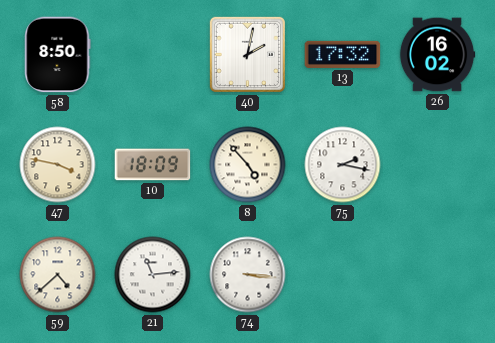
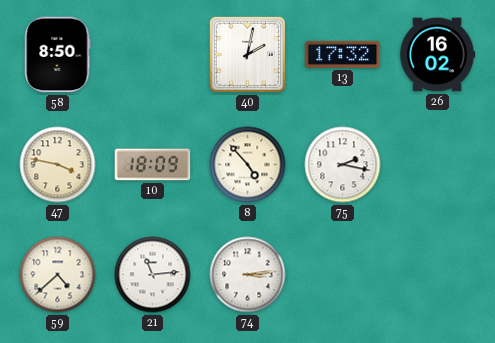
74: 3:16 -> 3:14
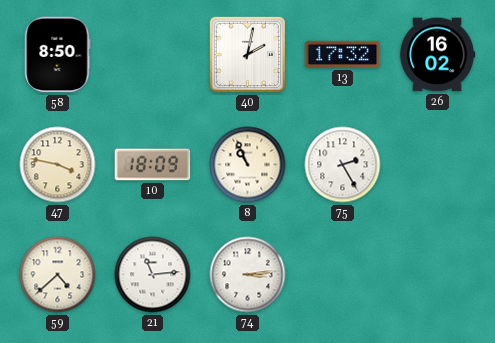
8: 4:53 -> 10:56
75: 2:17 -> 2:25
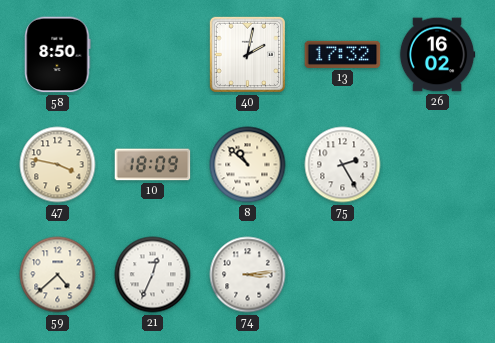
8: 10:56 -> 10:52
21: 11:14 -> 12:34
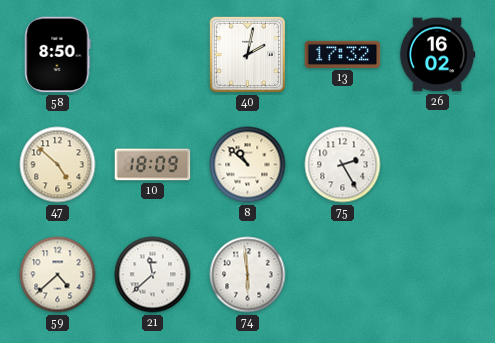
47: 3:47 -> 4:52
21: 12:34 -> 11:38
74: 3:14 -> 5:59
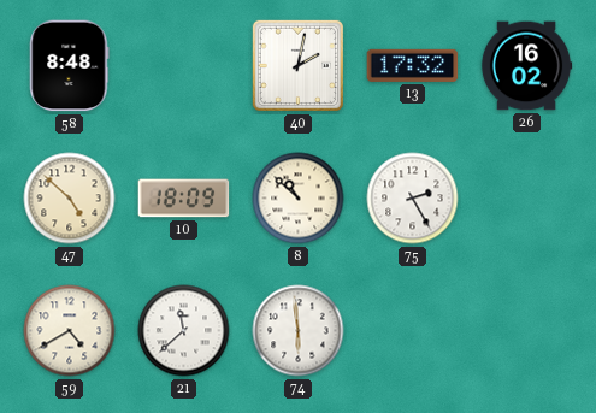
58: 8:50 -> 8:48
59: 4:38 -> 4:40
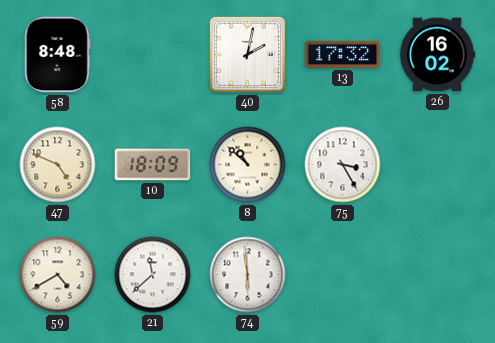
47: 4:52 -> 4:49
75: 2:25 -> 3:25
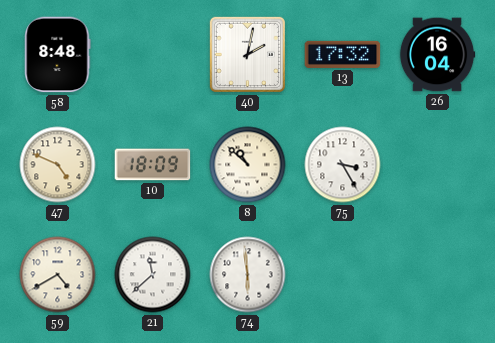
26: 16:02 -> 16:04
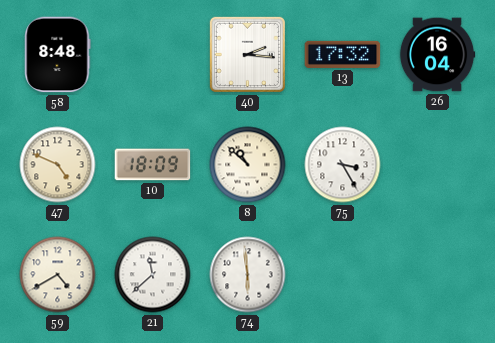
40: 2:02 -> 2:16
